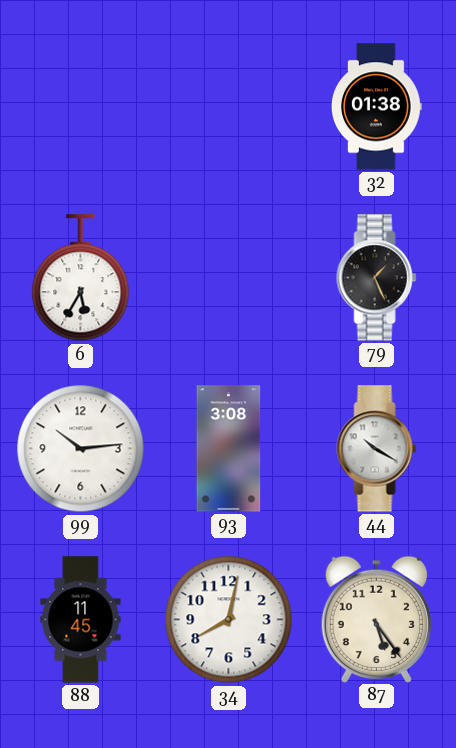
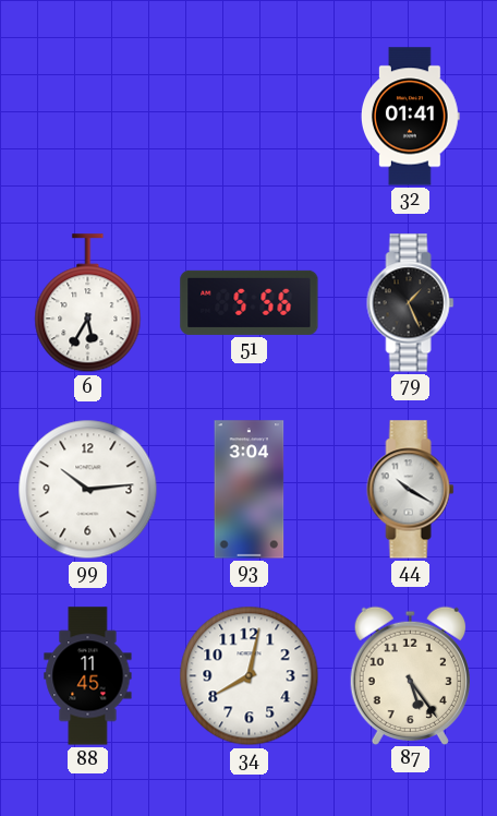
32: 01:38 -> 01:41
51: none -> 5:56
93: 3:08 -> 3:04
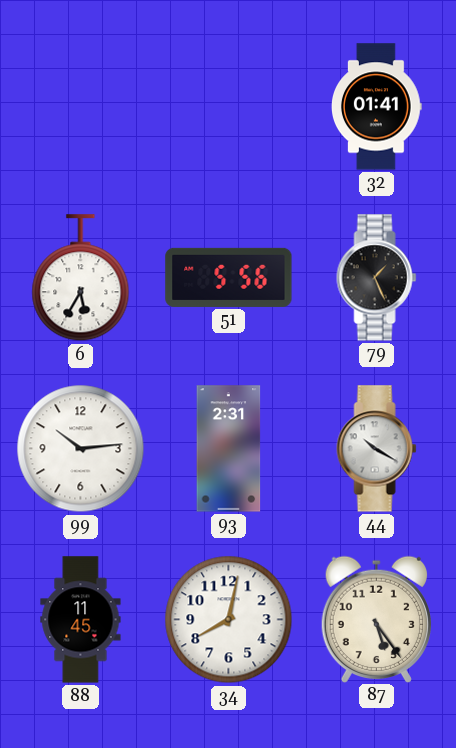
93: 3:04 -> 2:31
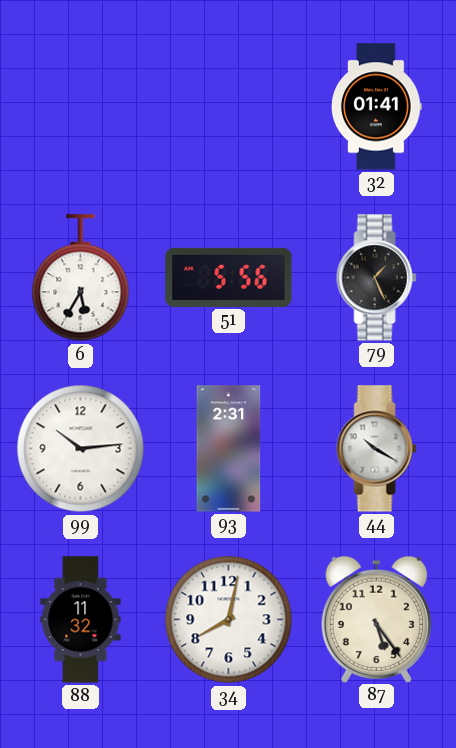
88: 11:45 -> 11:32
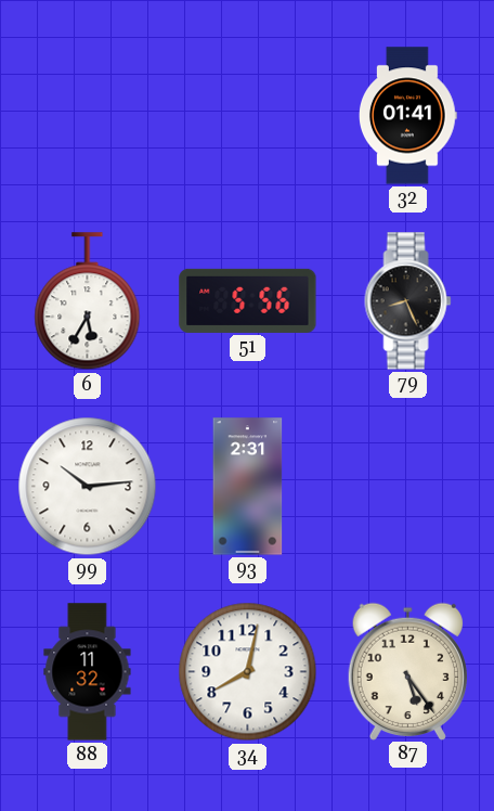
79: 1:26 -> 8:26
44: 10:20 -> none
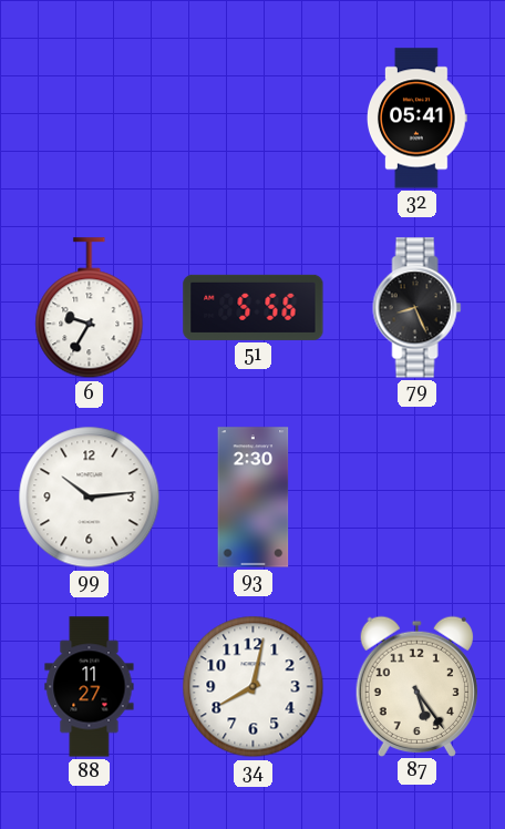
32: 01:41 -> 05:41
6: 5:35 -> 9:35
93: 2:31 -> 2:30
88: 11:32 -> 11:27
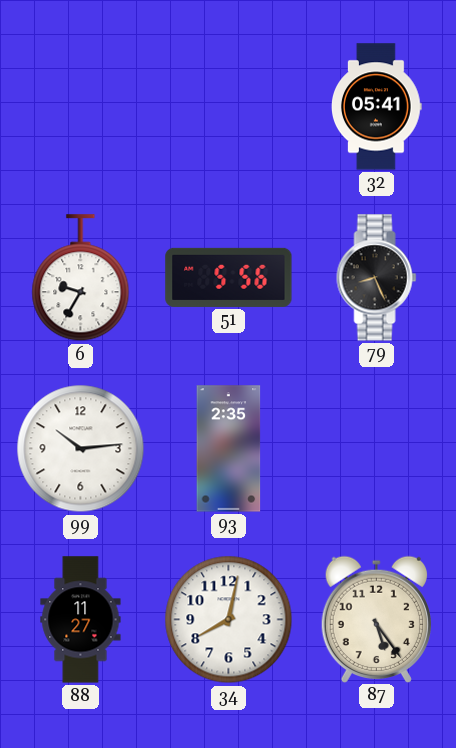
93: 2:30 -> 2:35
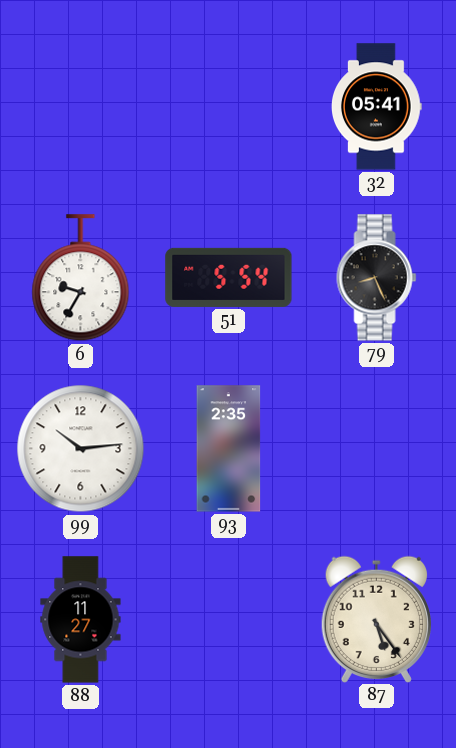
51: 5:56 -> 5:54
34: 8:02 -> none
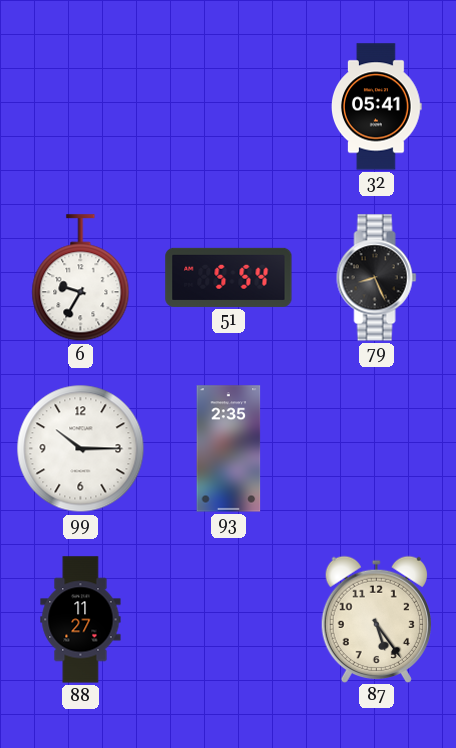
99: 10:14 -> 10:15
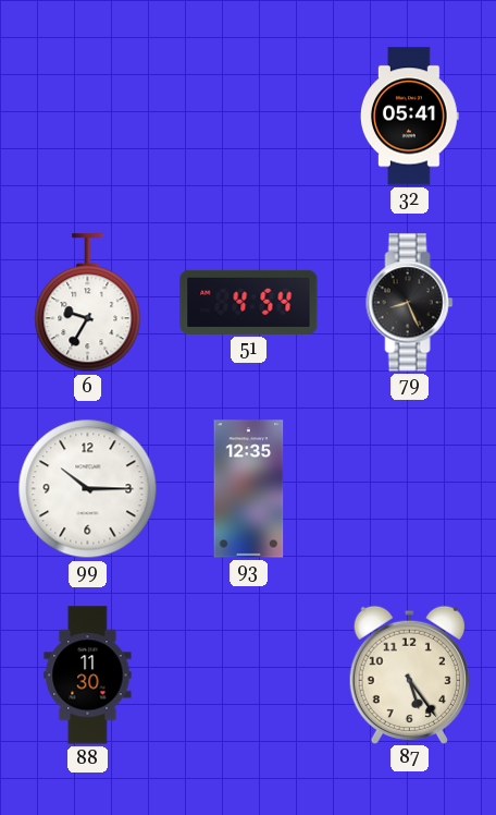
51: 5:54 -> 4:54
93: 2:35 -> 12:35
88: 11:27 -> 11:30
